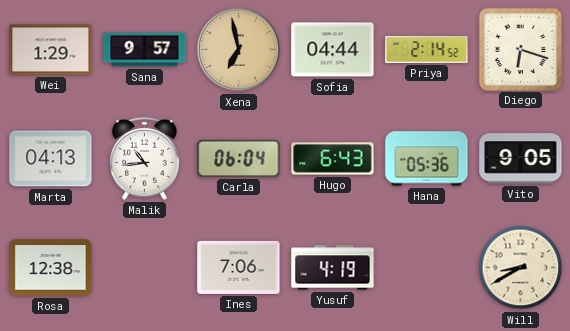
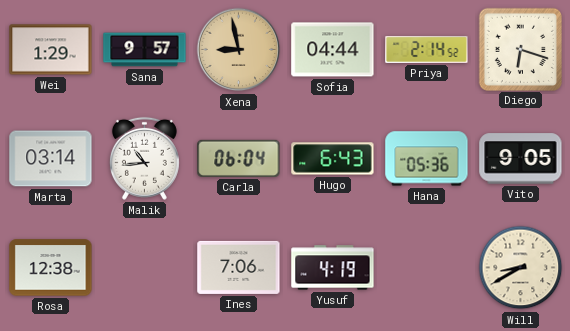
Xena: 6:58 -> 8:58
Marta: 04:13 -> 03:14
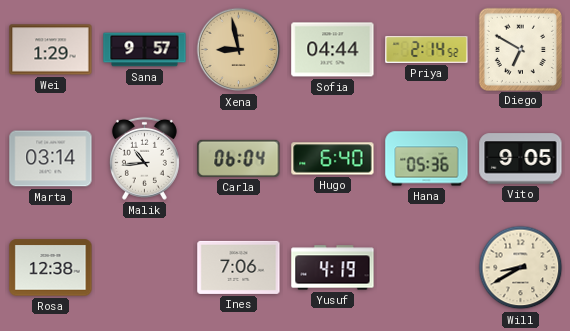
Diego: 6:18 -> 6:50
Hugo: 6:43 -> 6:40
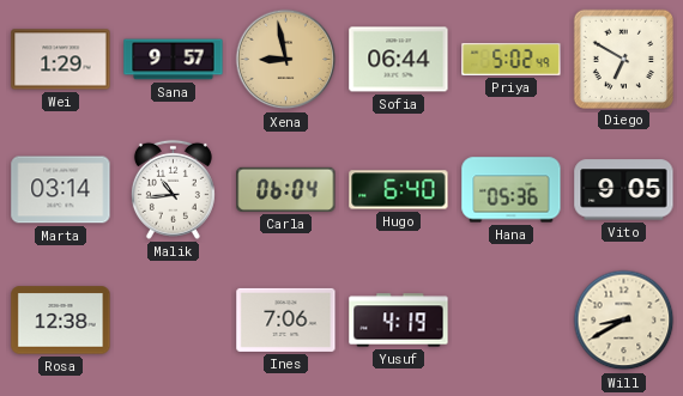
Sofia: 04:44 -> 06:44
Priya: 2:14 -> 5:02
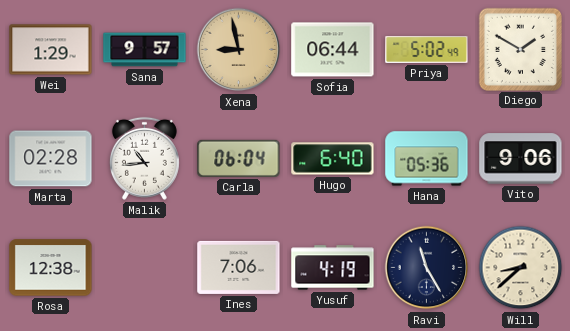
Diego: 6:50 -> 1:50
Marta: 03:14 -> 02:28
Vito: 9:05 -> 9:06
Ravi: none -> 11:25
Will: 8:40 -> 8:38
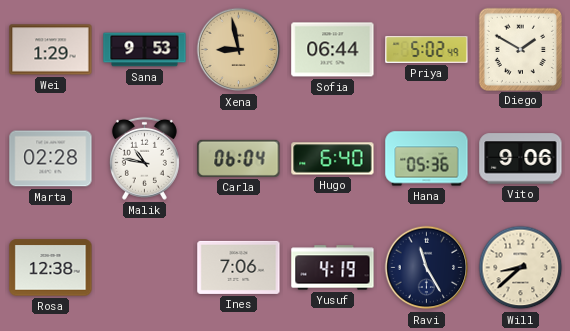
Sana: 9:57 -> 9:53
Malik: 10:44 -> 10:47
